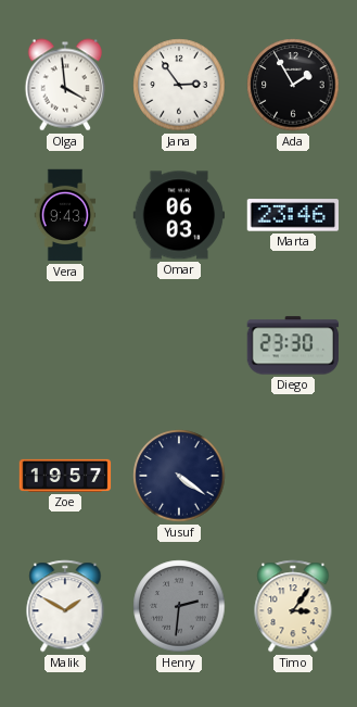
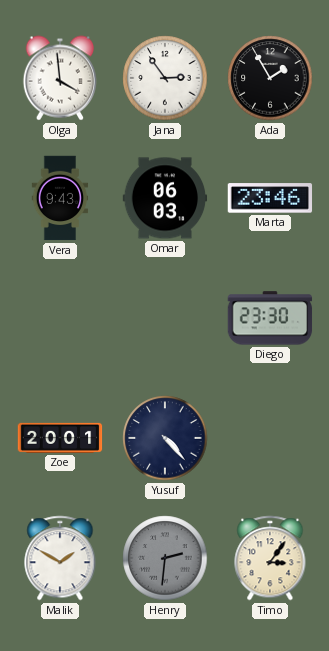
Zoe: 19:57 -> 20:01
Yusuf: 4:21 -> 4:23
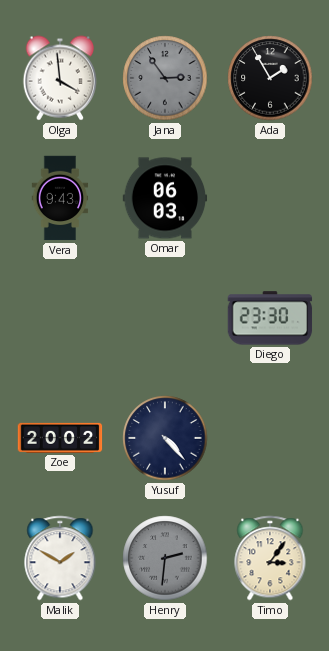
Jana dial: white -> grey
Marta: 23:46 -> none
Zoe: 20:01 -> 20:02
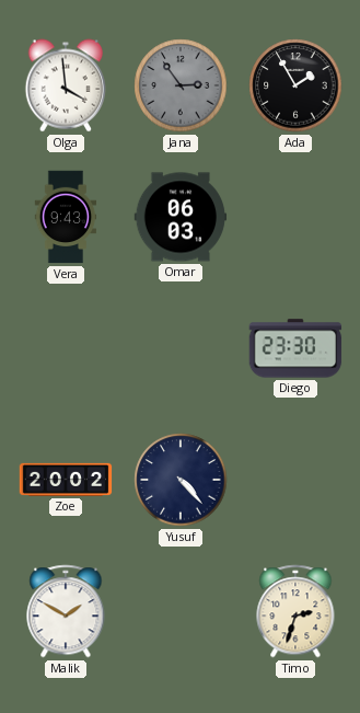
Henry: 2:31 -> none
Timo: 3:06 -> 2:33
